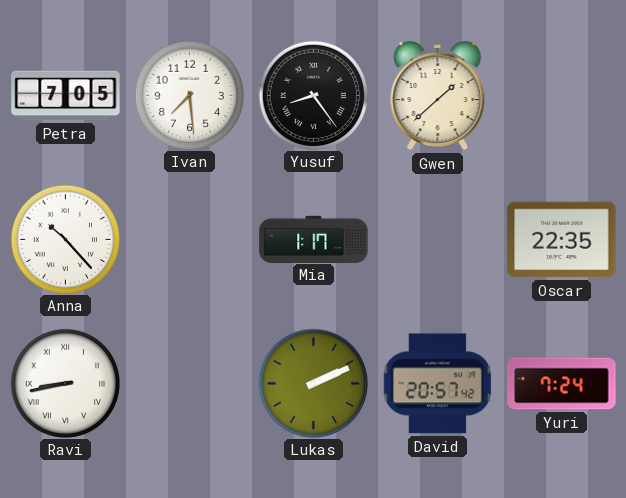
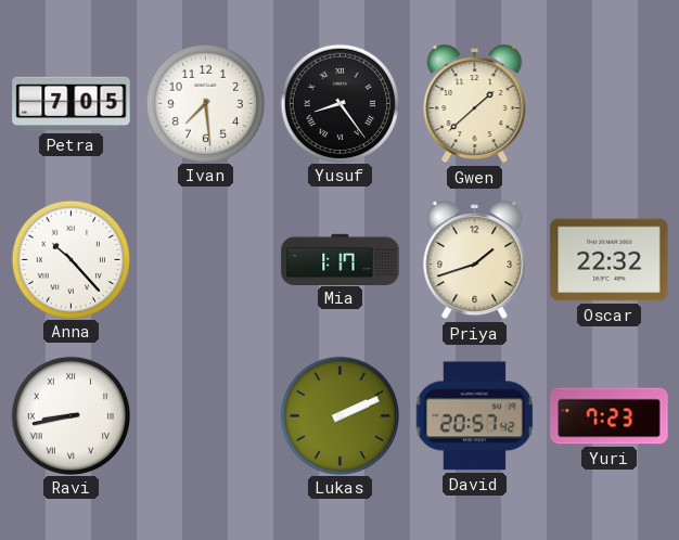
Priya: none -> 1:42
Oscar: 22:35 -> 22:32
Yuri: 7:24 -> 7:23
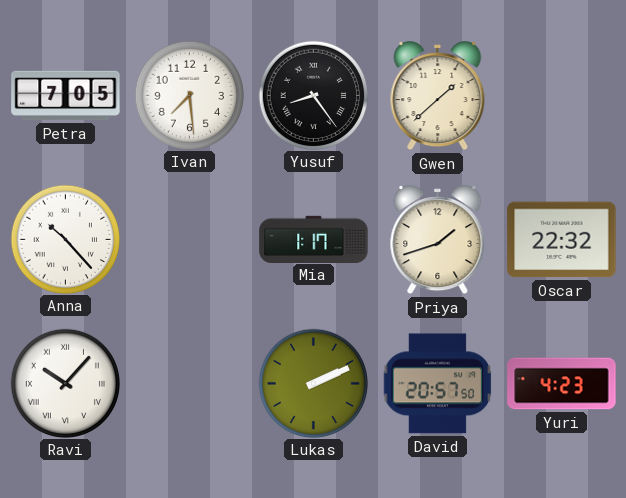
Ravi: 8:43 -> 10:07
David: 20:57:42 -> 20:57:50
Yuri: 7:23 -> 4:23
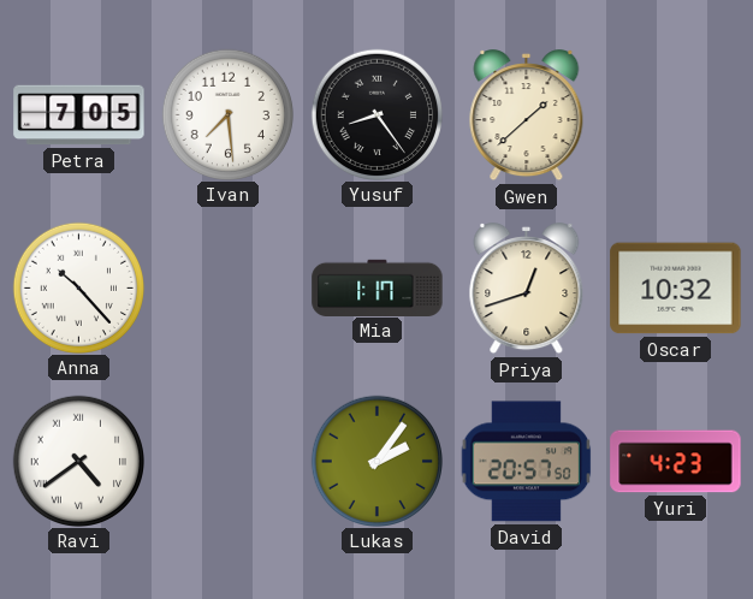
Priya: 1:42 -> 12:42
Oscar: 22:32 -> 10:32
Ravi: 10:07 -> 4:39
Lukas: 2:11 -> 2:06
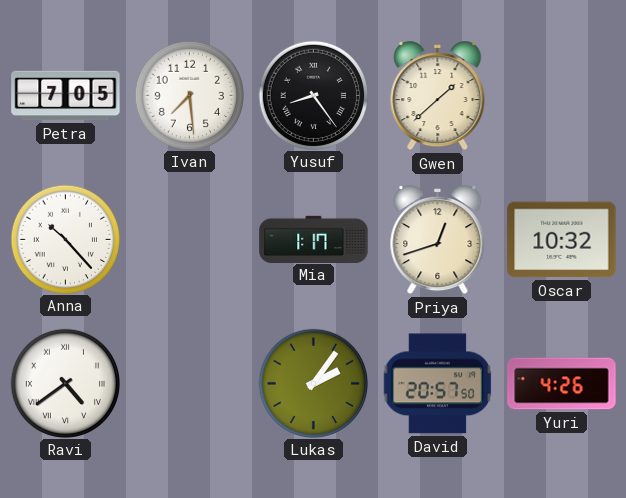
Yuri: 4:23 -> 4:26
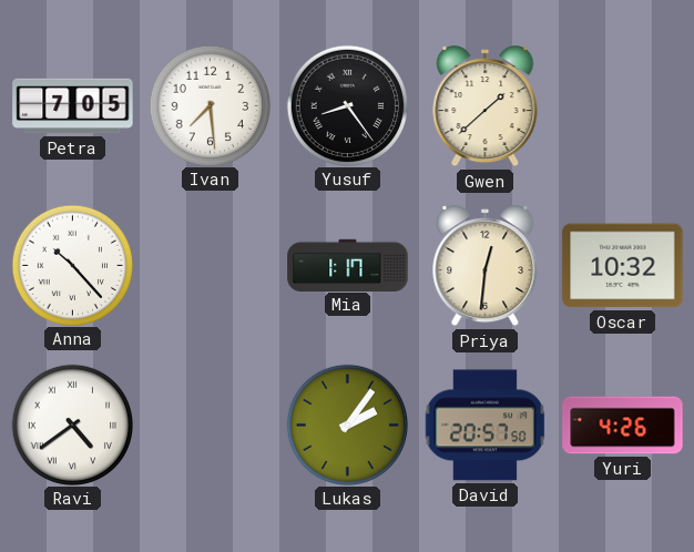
Priya: 12:42 -> 12:31
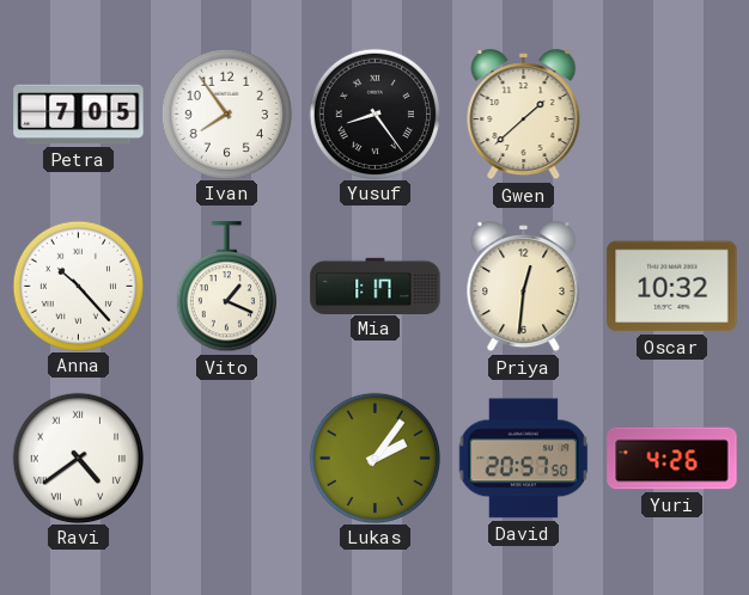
Ivan: 7:29 -> 7:54
Vito: none -> 1:19
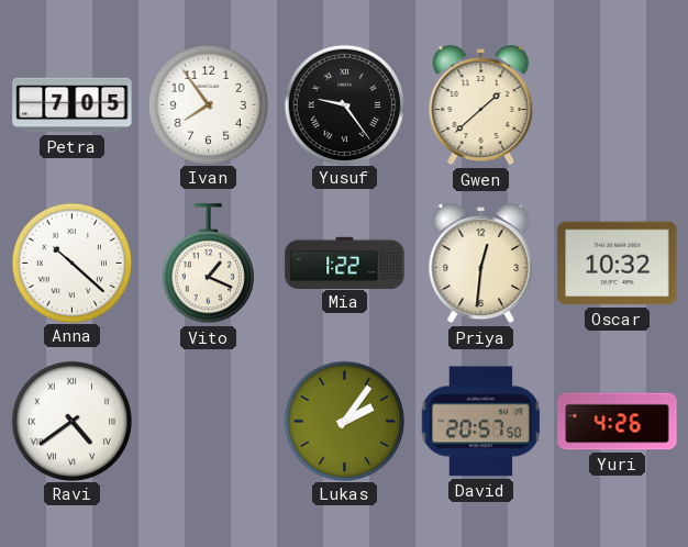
Yusuf: 8:24 -> 9:24
Anna: 10:23 -> 10:22
Mia: 1:17 -> 1:22
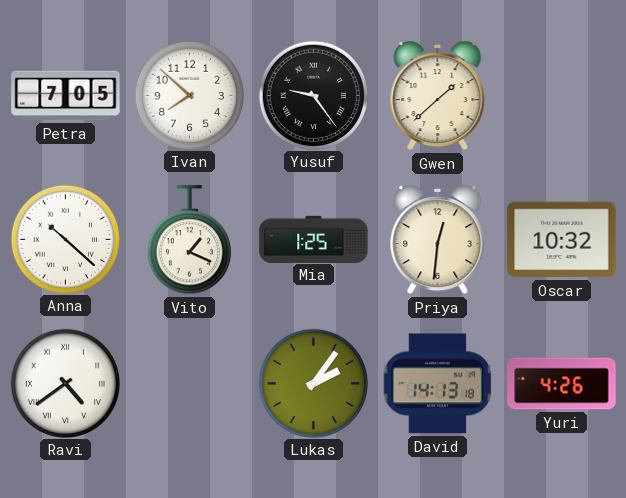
Ivan: 7:54 -> 7:52
Mia: 1:22 -> 1:25
David: 20:57 -> 14:13
